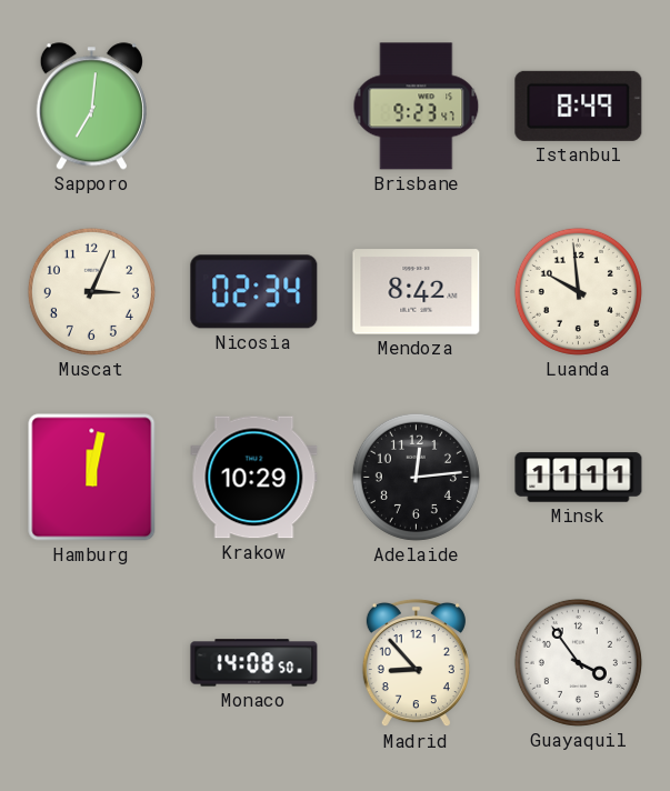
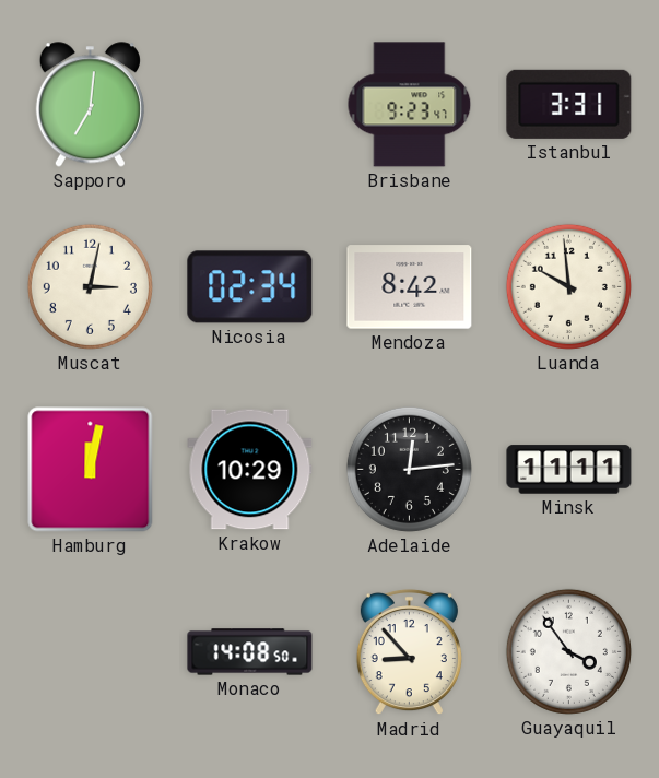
Istanbul: 8:49 -> 3:31
Muscat: 3:04 -> 3:02
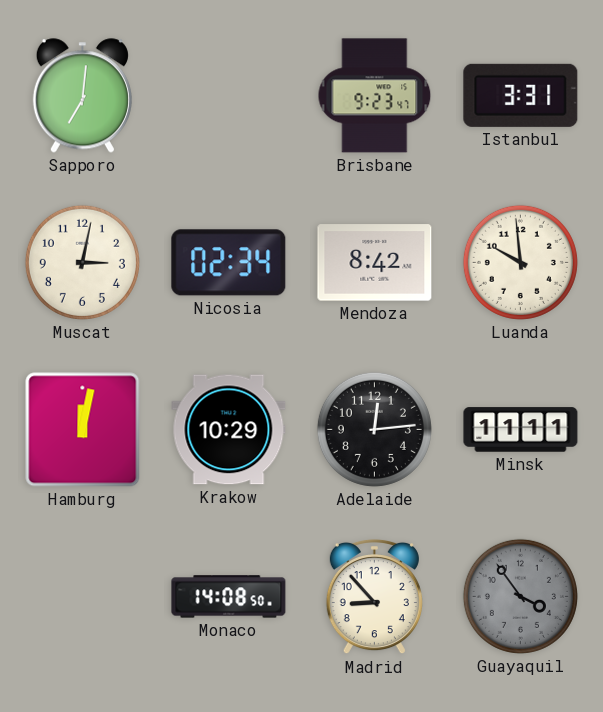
Guayaquil dial: white -> grey
